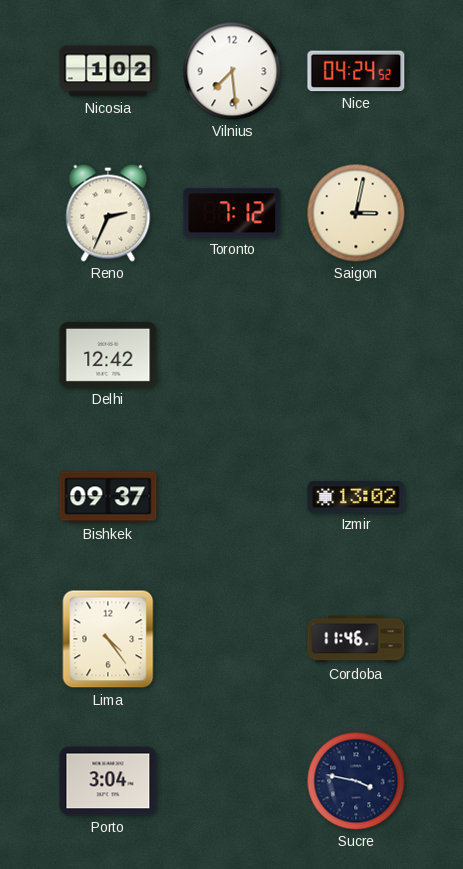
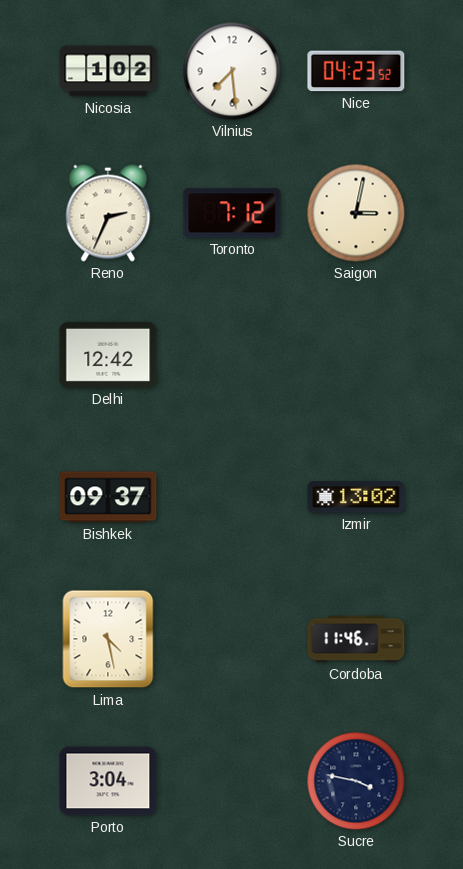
Nice: 04:24 -> 04:23
Lima: 4:24 -> 4:28
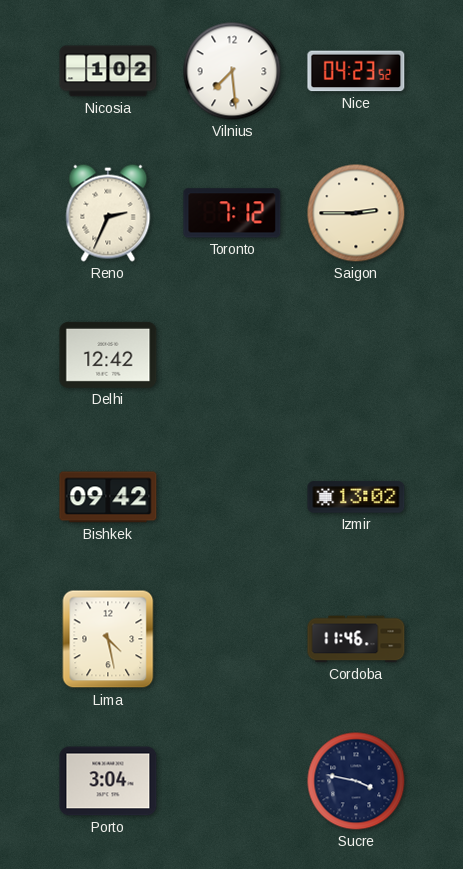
Saigon: 3:02 -> 2:45
Bishkek: 09:37 -> 09:42
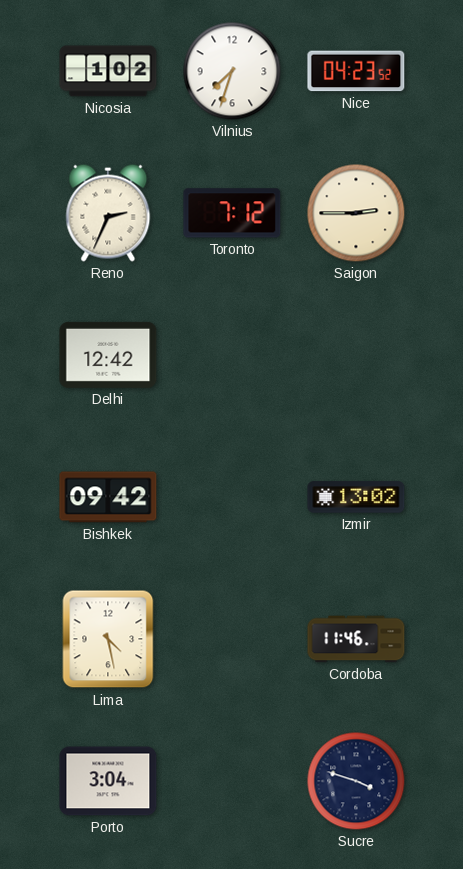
Vilnius: 7:29 -> 7:33
Sucre: 3:47 -> 3:48
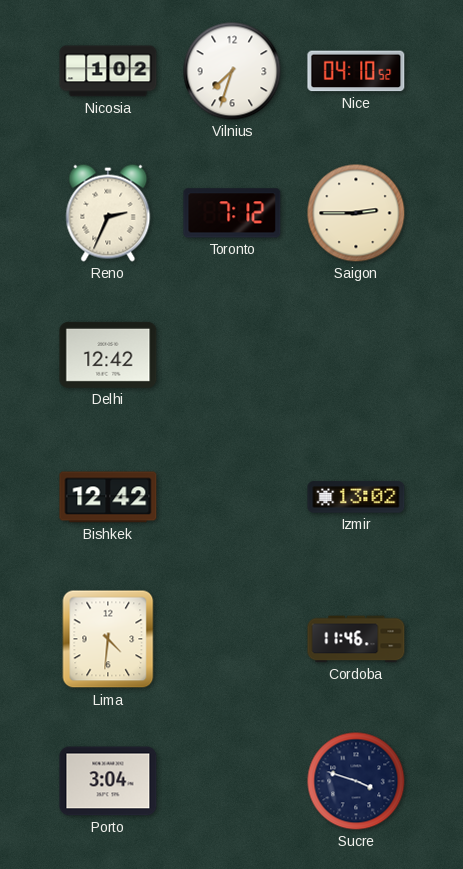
Nice: 04:23 -> 04:10
Bishkek: 09:42 -> 12:42
Lima: 4:28 -> 4:31
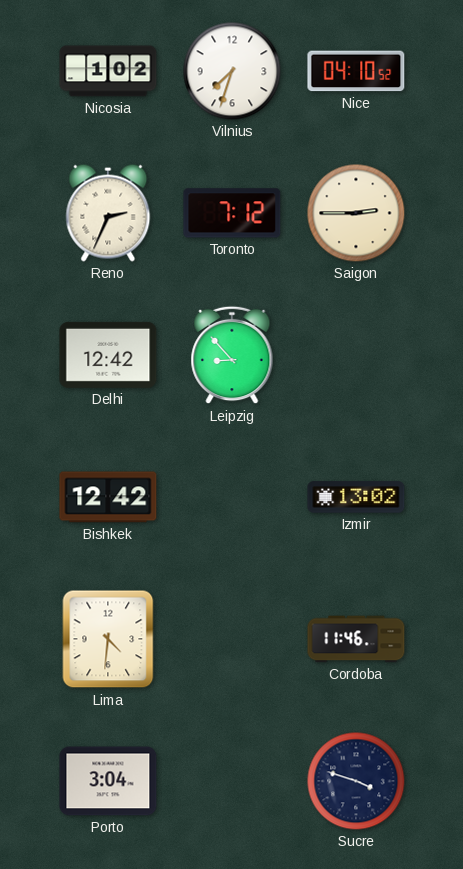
Leipzig: none -> 8:53
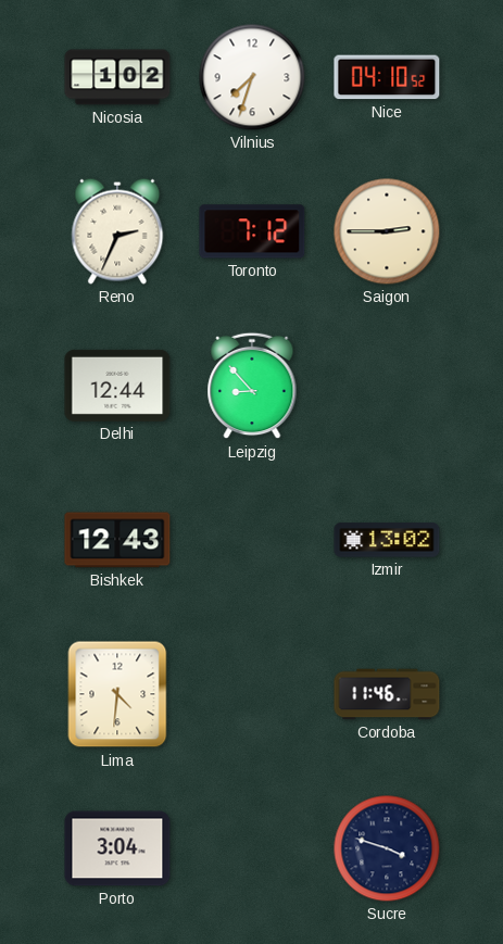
Delhi: 12:42 -> 12:44
Bishkek: 12:42 -> 12:43
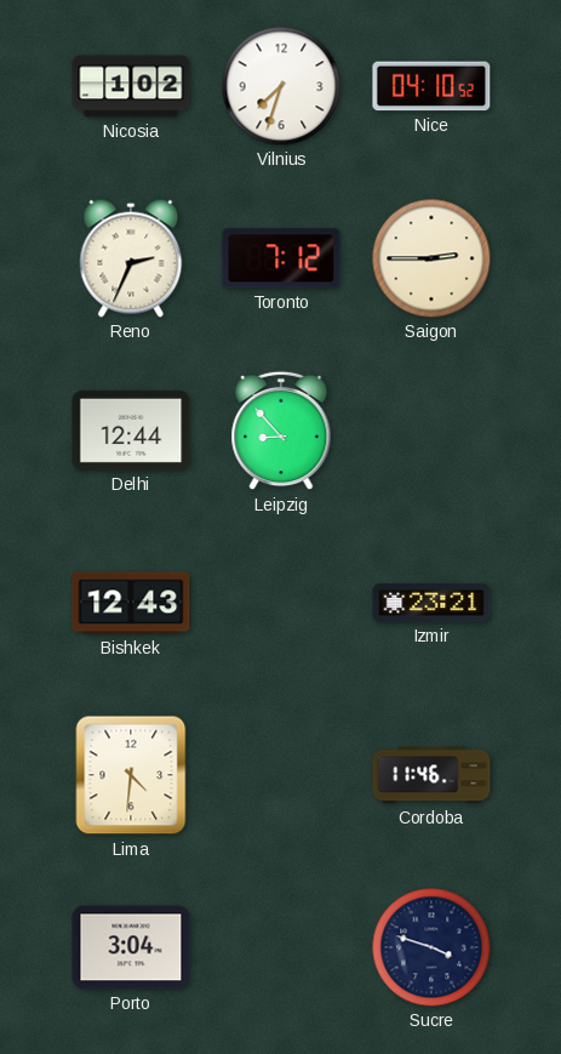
Izmir: 13:02 -> 23:21
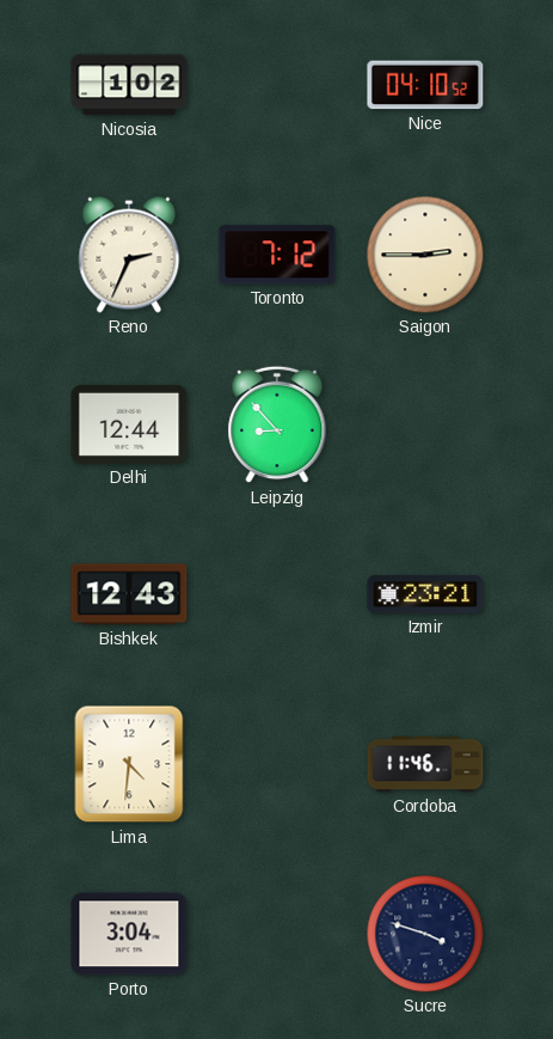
Vilnius: 7:33 -> none
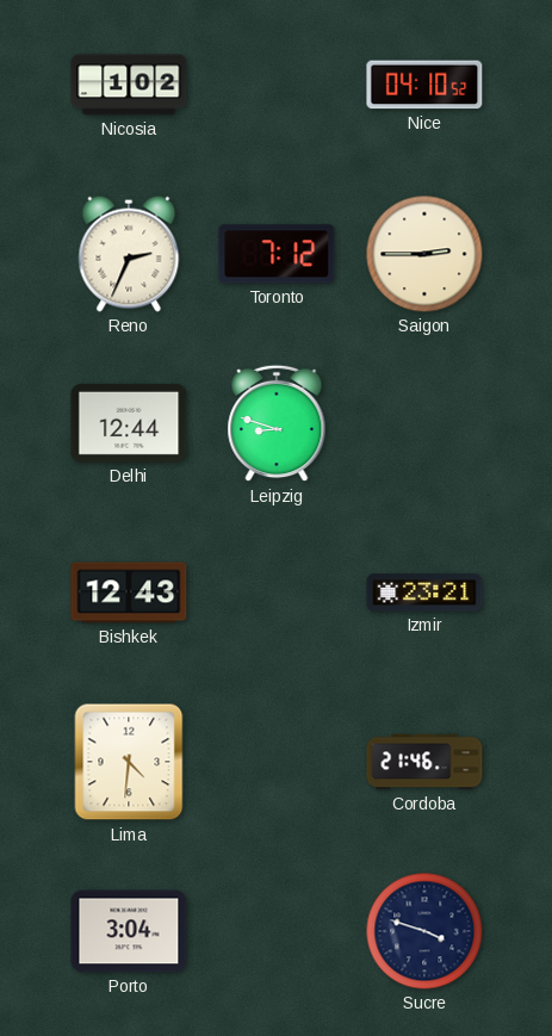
Leipzig: 8:53 -> 8:48
Cordoba: 11:46 -> 21:46
